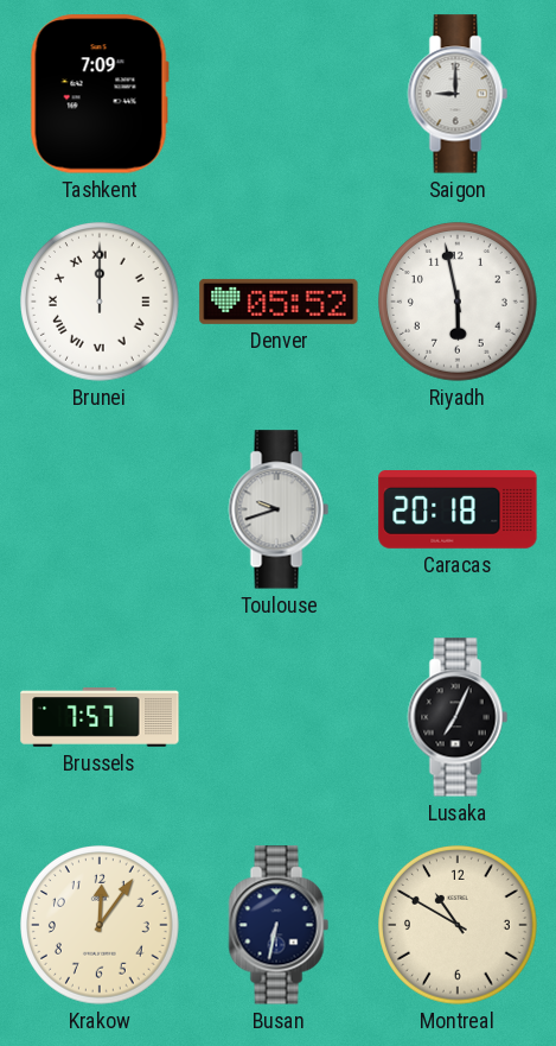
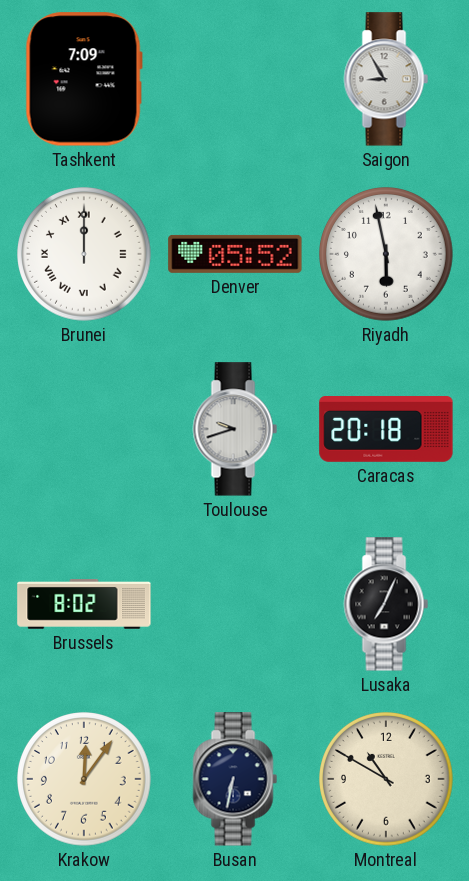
Saigon: 9:00 -> 8:55
Brussels: 7:57 -> 8:02
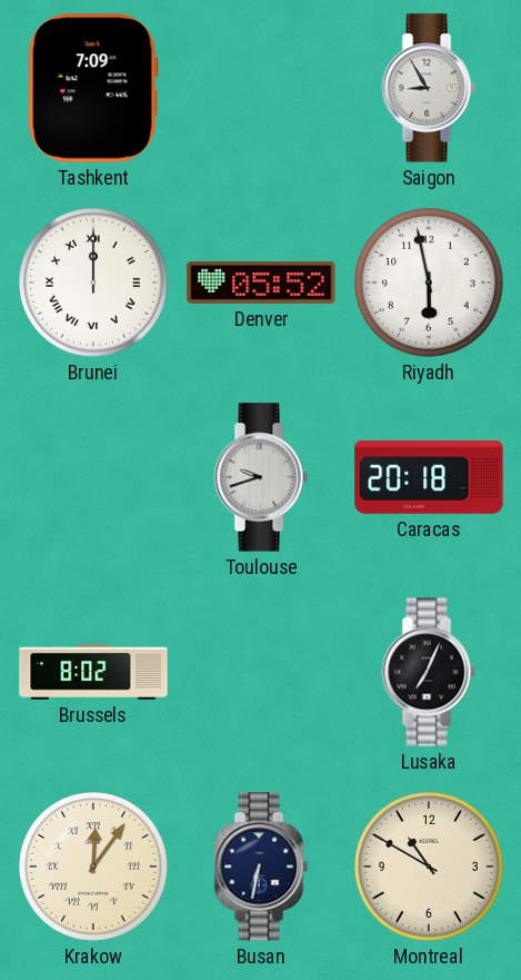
Krakow numerals: Arabic -> Roman
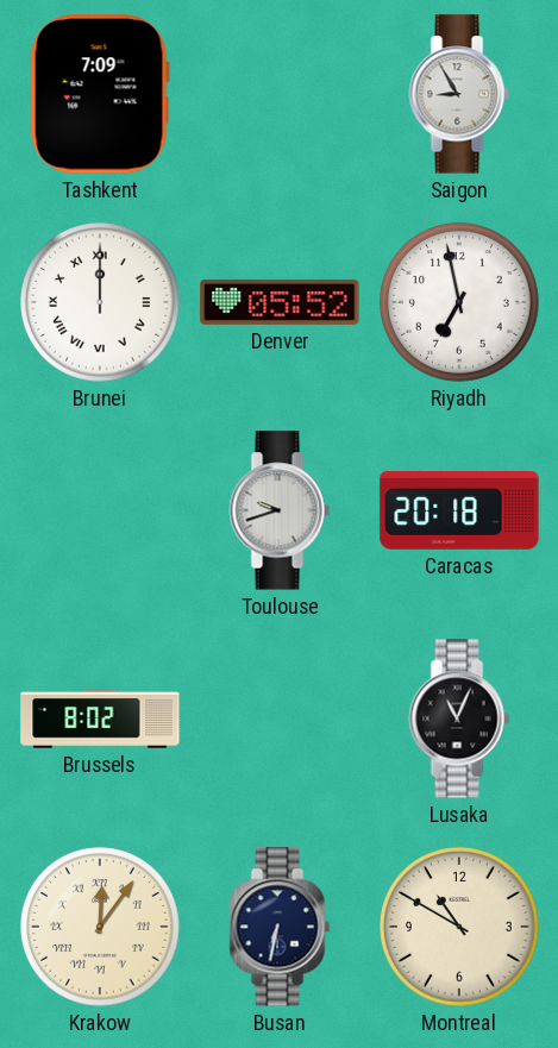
Riyadh: 5:58 -> 6:58
Lusaka: 7:04 -> 11:04
